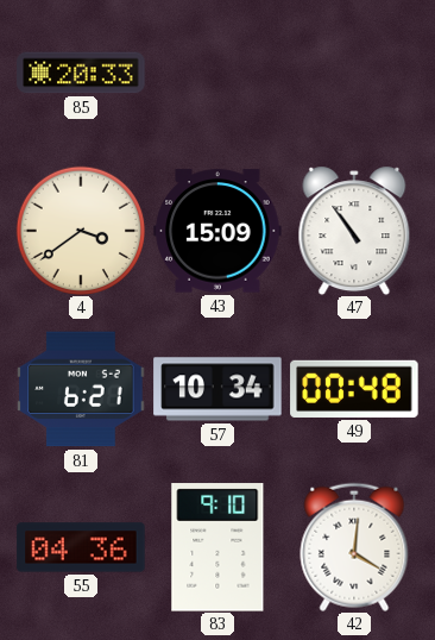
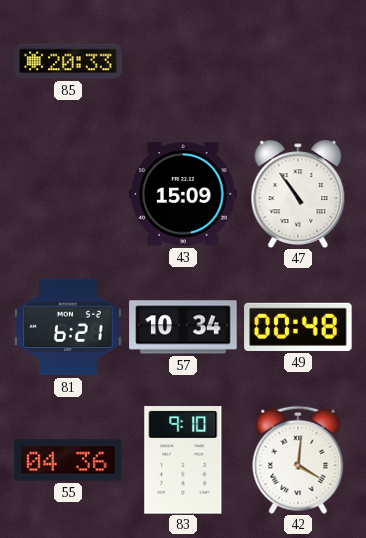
4: 3:39 -> none
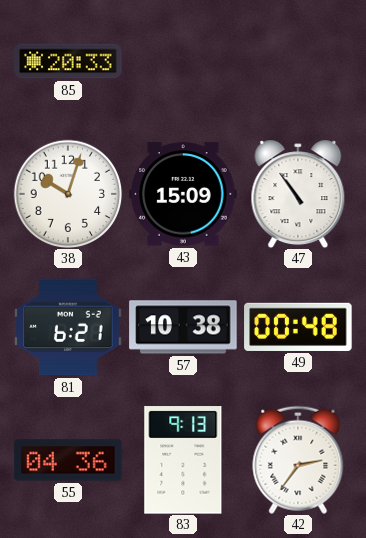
38: none -> 10:03
57: 10:34 -> 10:38
83: 9:10 -> 9:13
42: 4:01 -> 2:36
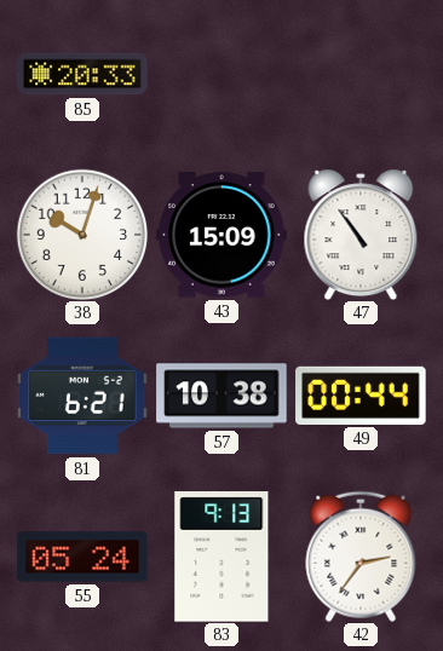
49: 00:48 -> 00:44
55: 04:36 -> 05:24
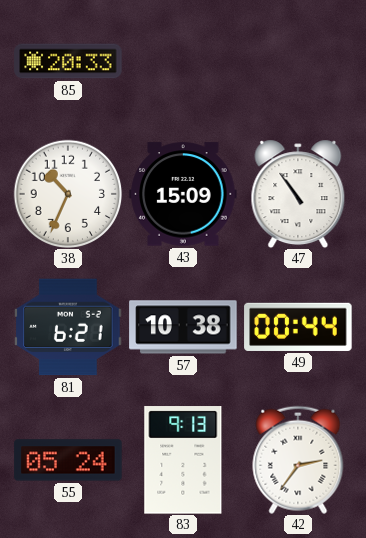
38: 10:03 -> 10:34
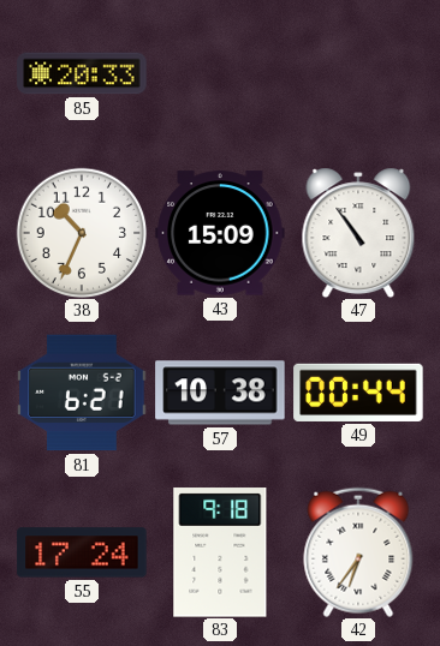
55: 05:24 -> 17:24
83: 9:13 -> 9:18
42: 2:36 -> 6:36
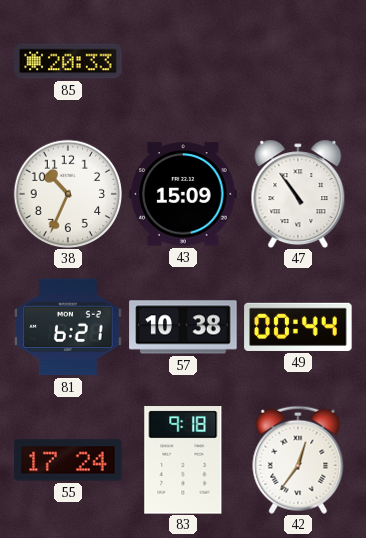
42: 6:36 -> 12:36
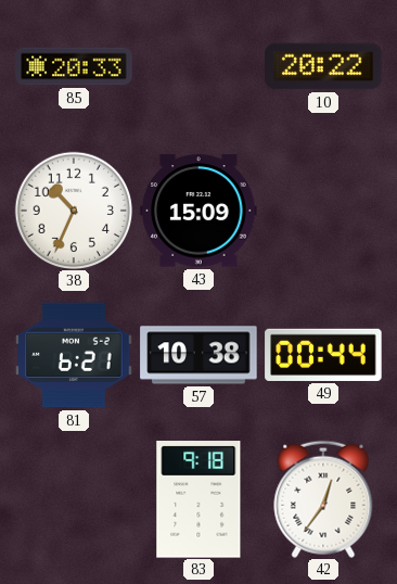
10: none -> 20:22
47: 10:54 -> none
55: 17:24 -> none
